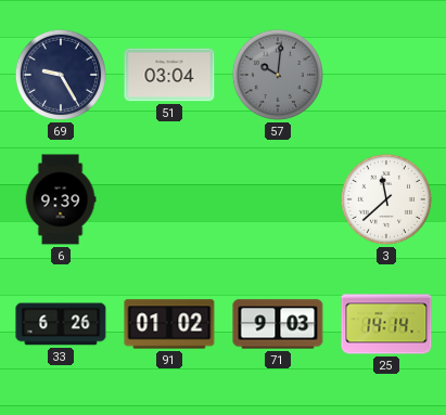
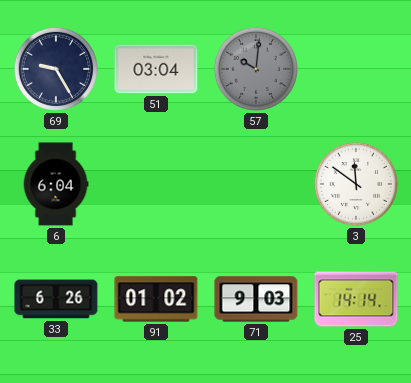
6: 9:39 -> 6:04
3: 11:38 -> 11:51
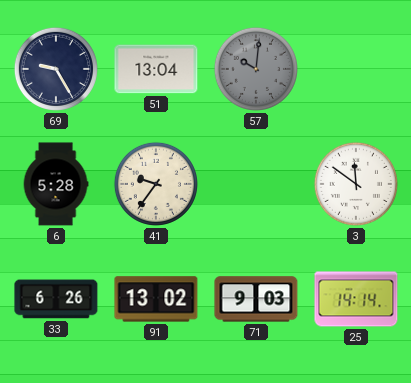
51: 03:04 -> 13:04
6: 6:04 -> 5:28
41: none -> 9:36
91: 01:02 -> 13:02
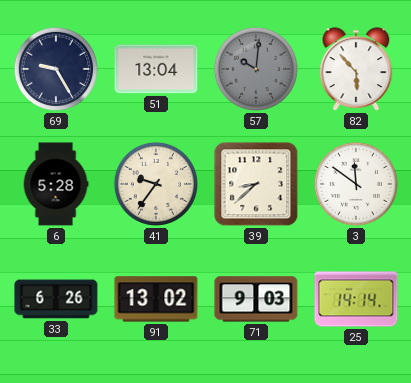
82: none -> 5:53
39: none -> 8:38
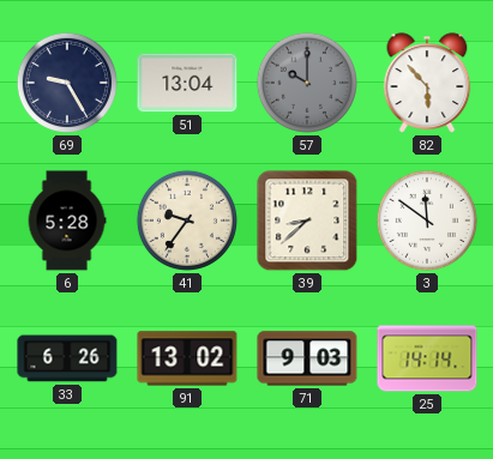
57: 10:01 -> 10:00
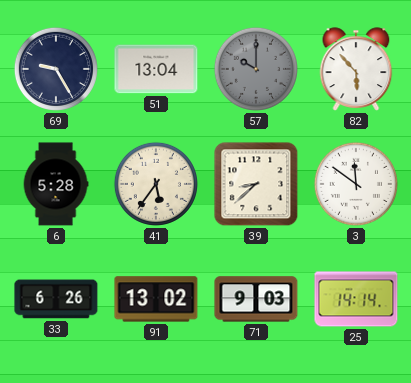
41: 9:36 -> 5:36
